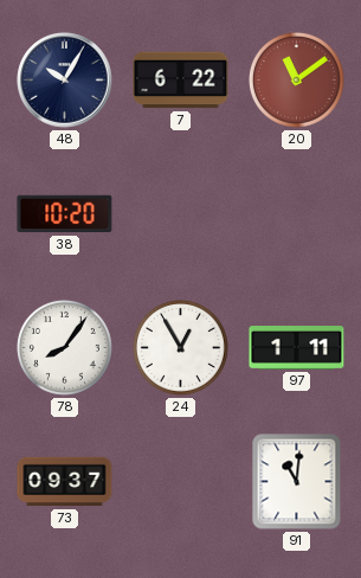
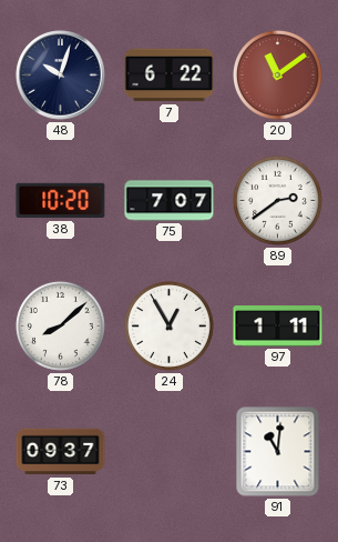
48: 10:05 -> 10:03
75: none -> 7:07
89: none -> 2:39
78: 8:06 -> 8:08
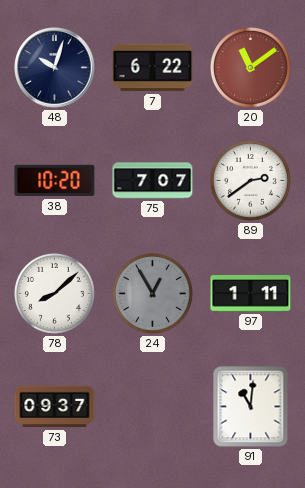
24 dial: white -> grey
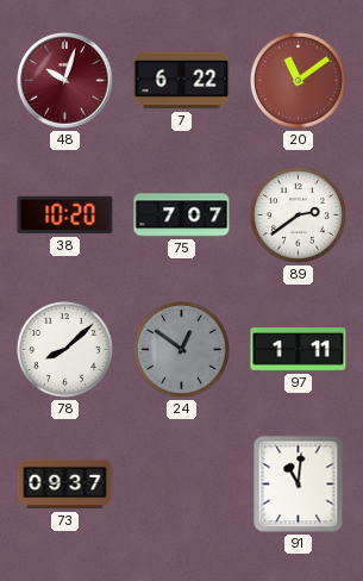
48 dial: navy -> burgundy
24: 12:55 -> 12:51
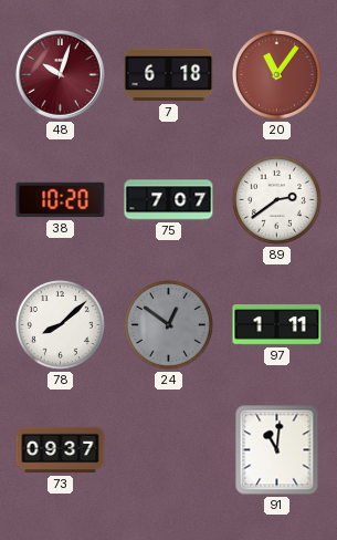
7: 6:22 -> 6:18
20: 11:09 -> 11:06
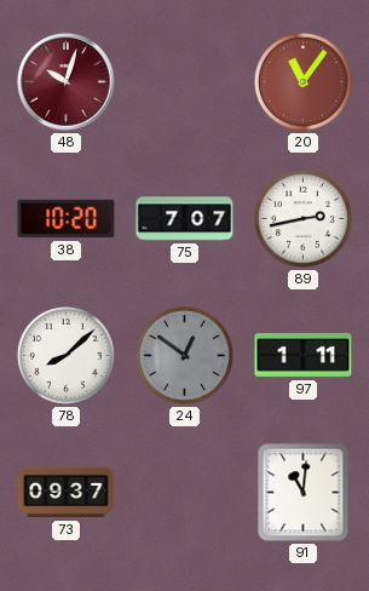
7: 6:18 -> none
89: 2:39 -> 2:43
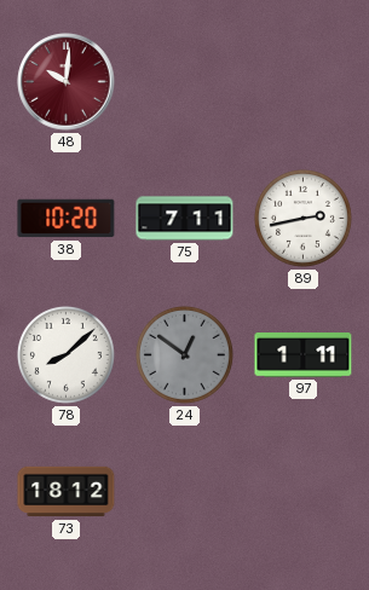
48: 10:03 -> 10:01
20: 11:06 -> none
75: 7:07 -> 7:11
73: 09:37 -> 18:12
91: 11:01 -> none
